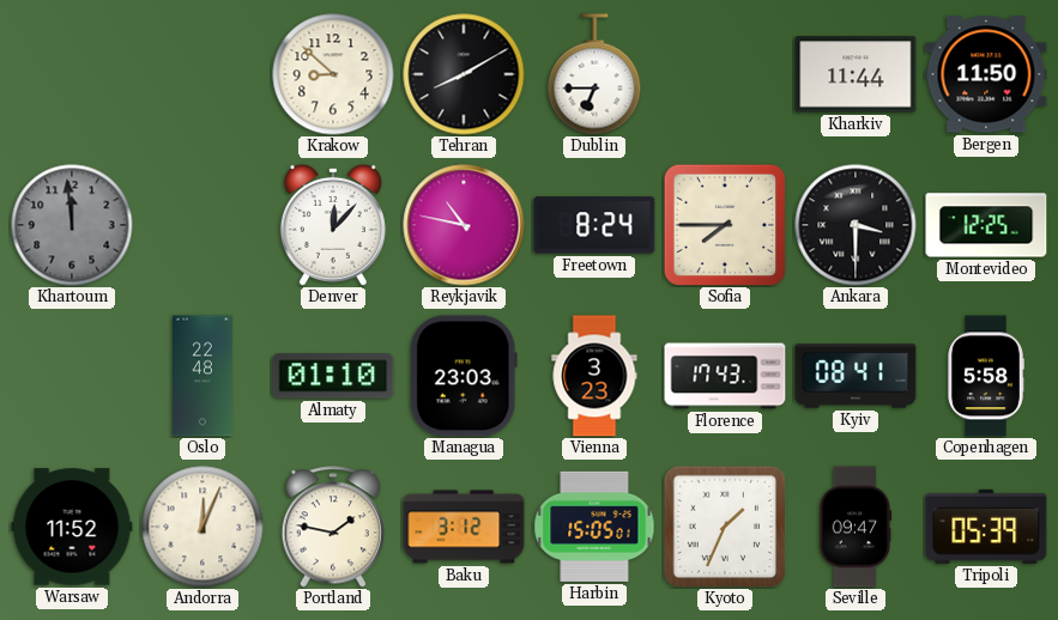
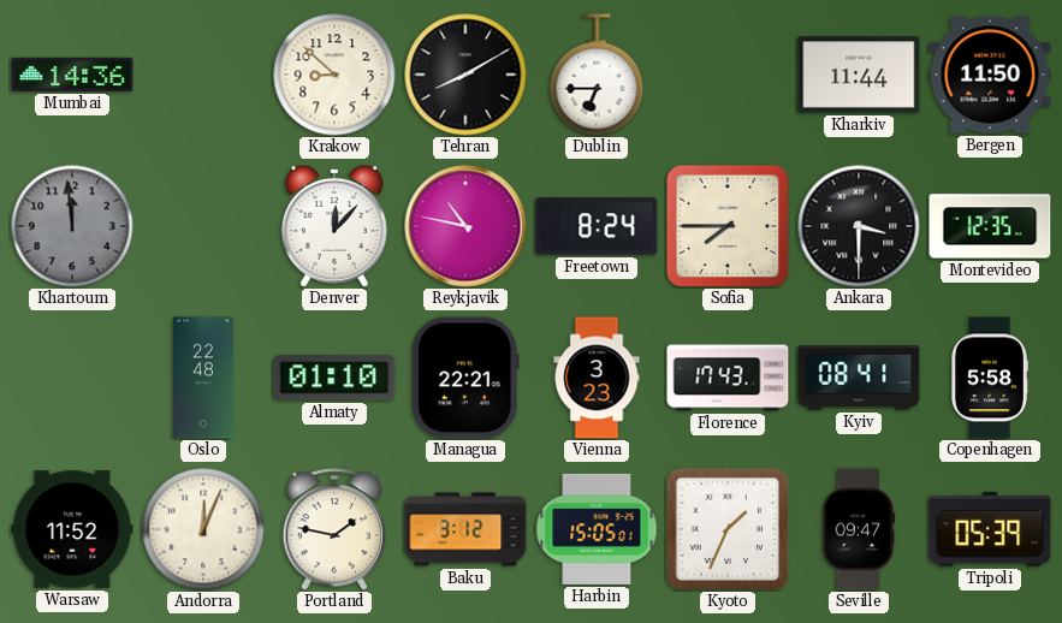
Mumbai: none -> 14:36
Montevideo: 12:25 -> 12:35
Managua: 23:03 -> 22:21
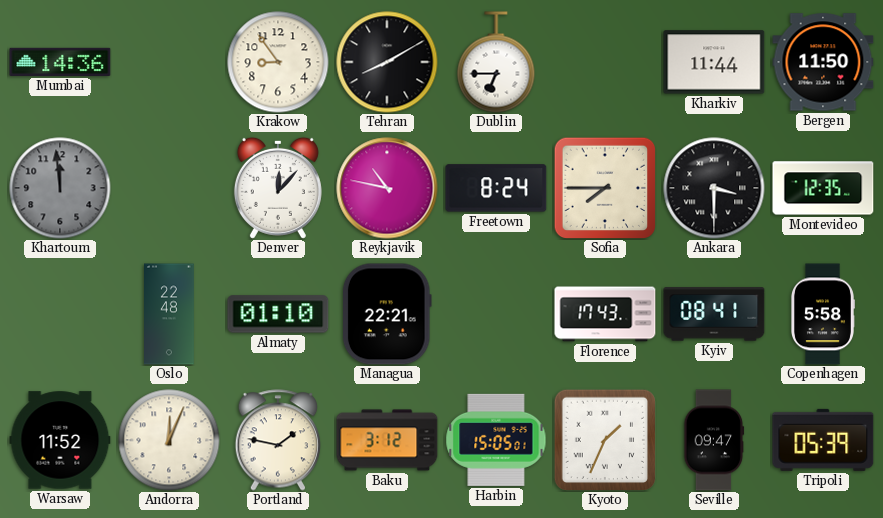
Krakow: 8:52 -> 8:54
Vienna: 3:23 -> none
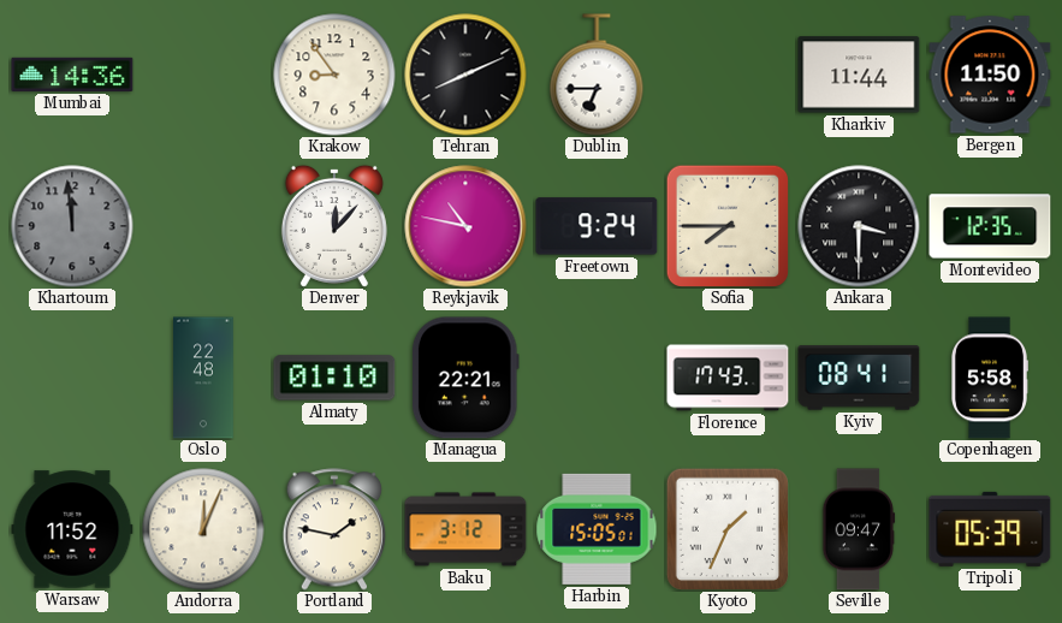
Tehran: 8:10 -> 8:11
Freetown: 8:24 -> 9:24
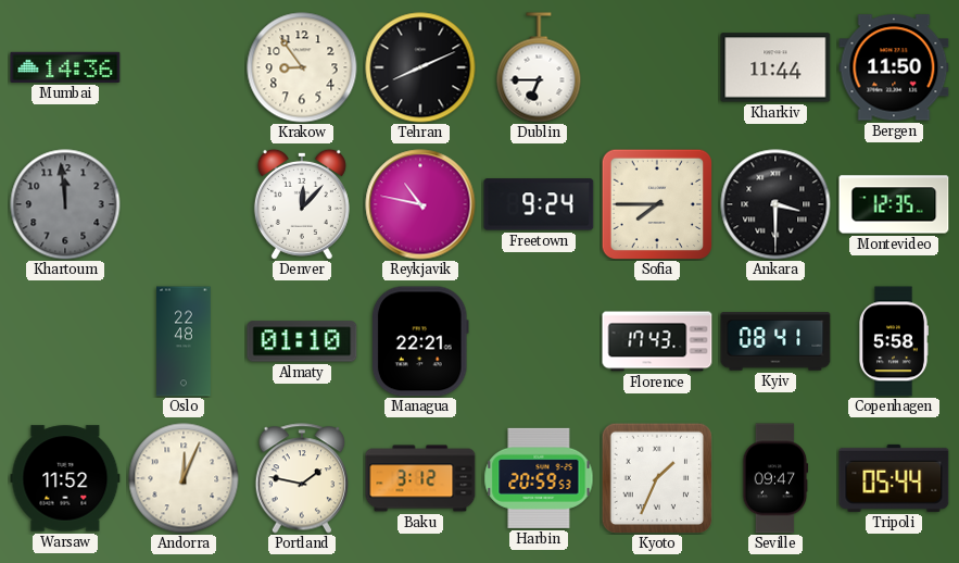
Harbin: 15:05 -> 20:59
Tripoli: 05:39 -> 05:44
